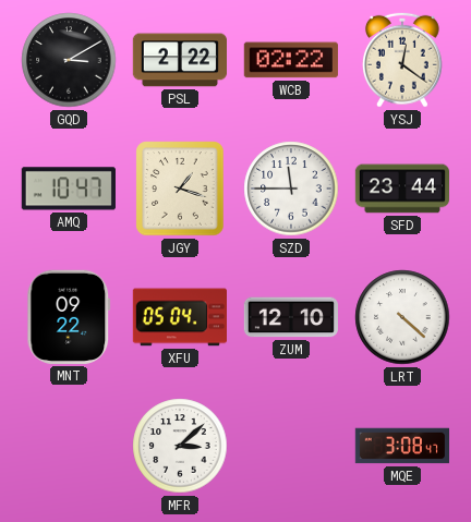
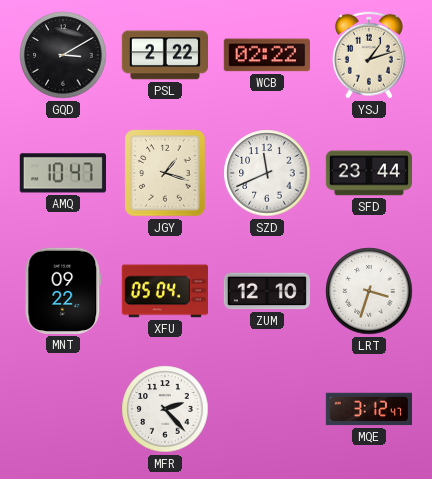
YSJ: 12:21 -> 1:12
SZD: 11:45 -> 11:41
LRT: 4:22 -> 3:33
MFR: 3:08 -> 2:23
MQE: 3:08 -> 3:12
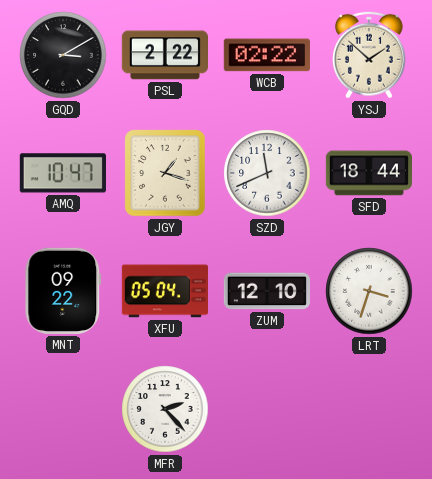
YSJ: 1:12 -> 1:52
SFD: 23:44 -> 18:44
MQE: 3:12 -> none
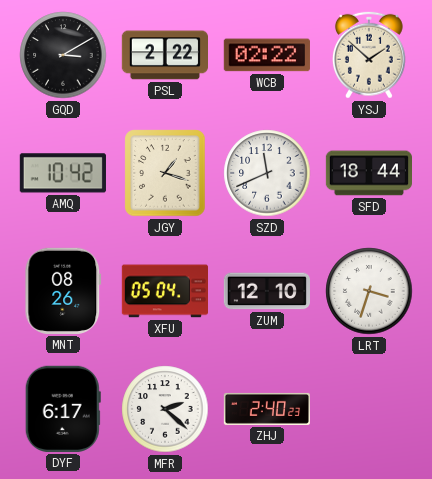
AMQ: 10:47 -> 10:42
MNT: 09:22 -> 08:26
DYF: none -> 6:17
MFR: 2:23 -> 2:22
ZHJ: none -> 2:40
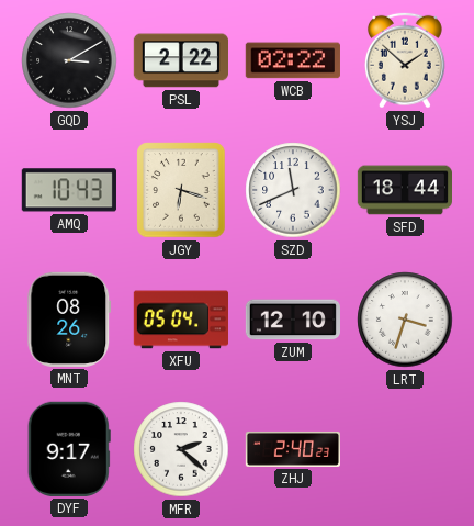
AMQ: 10:42 -> 10:43
JGY: 1:18 -> 6:18
DYF: 6:17 -> 9:17
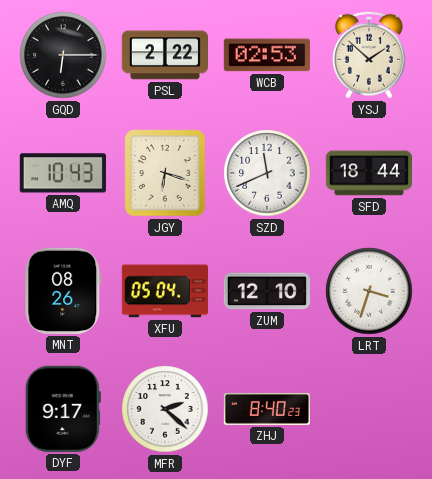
GQD: 3:10 -> 6:15
WCB: 02:22 -> 02:53
ZHJ: 2:40 -> 8:40
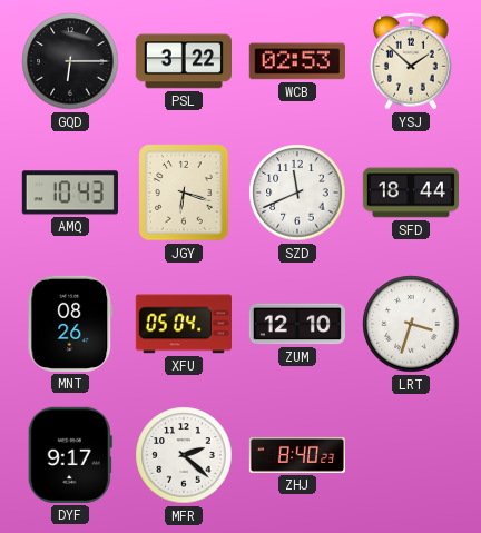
PSL: 2:22 -> 3:22
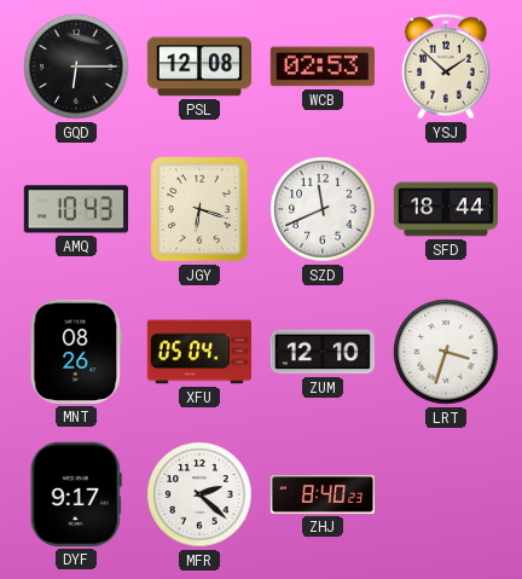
PSL: 3:22 -> 12:08
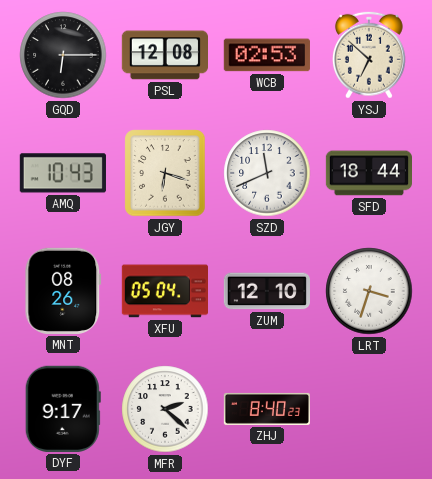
YSJ: 1:52 -> 6:52
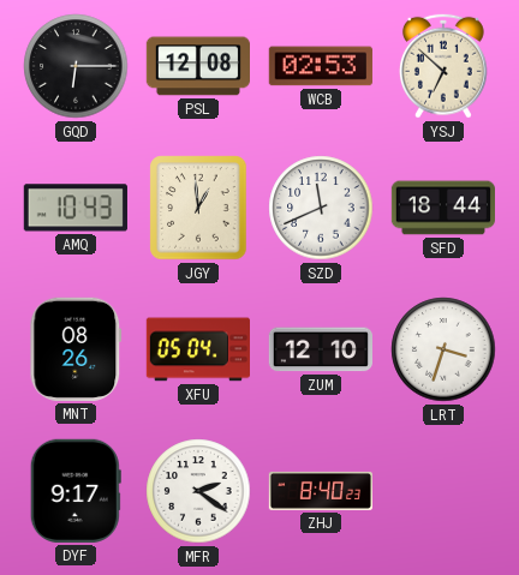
JGY: 6:18 -> 12:59
MFR: 2:22 -> 2:21
